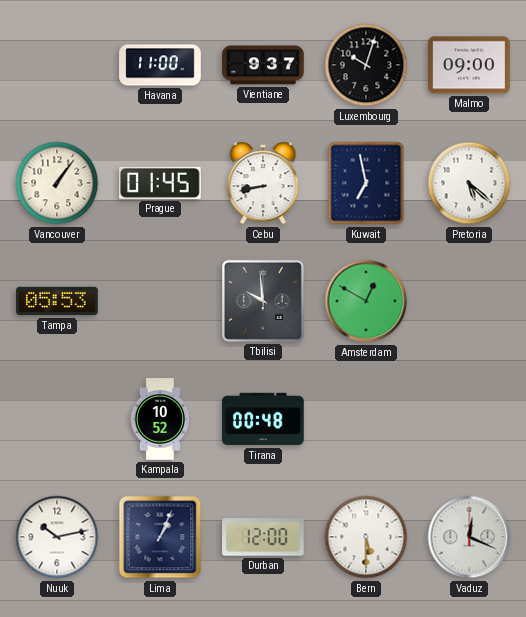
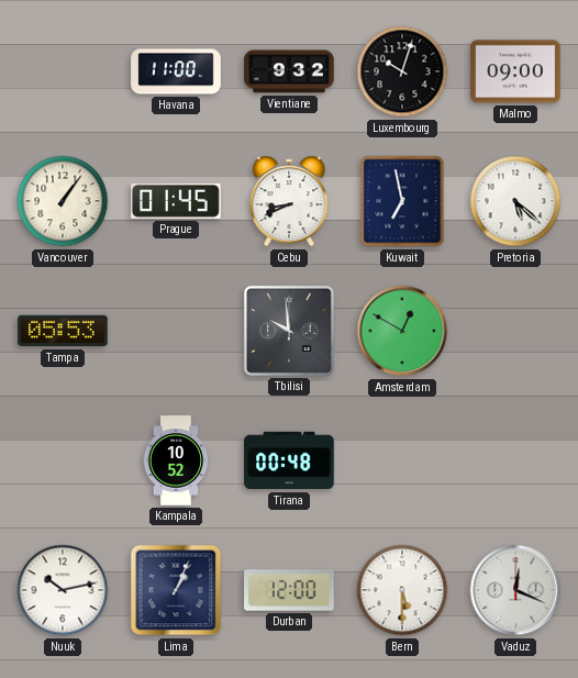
Vientiane: 9:37 -> 9:32
Cebu: 8:43 -> 8:41
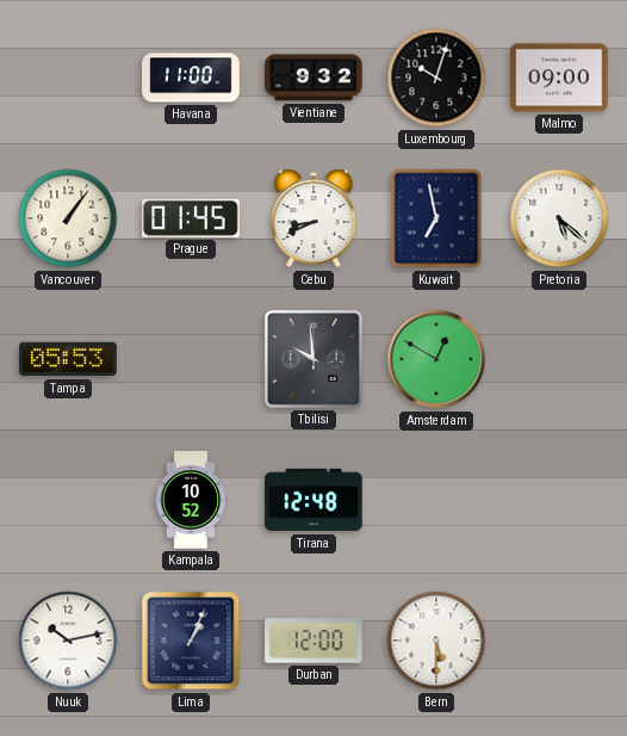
Tirana: 00:48 -> 12:48
Vaduz: 12:19 -> none
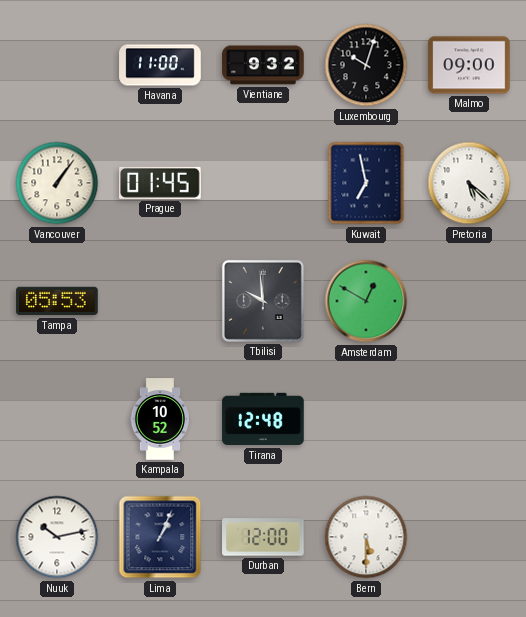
Cebu: 8:41 -> none
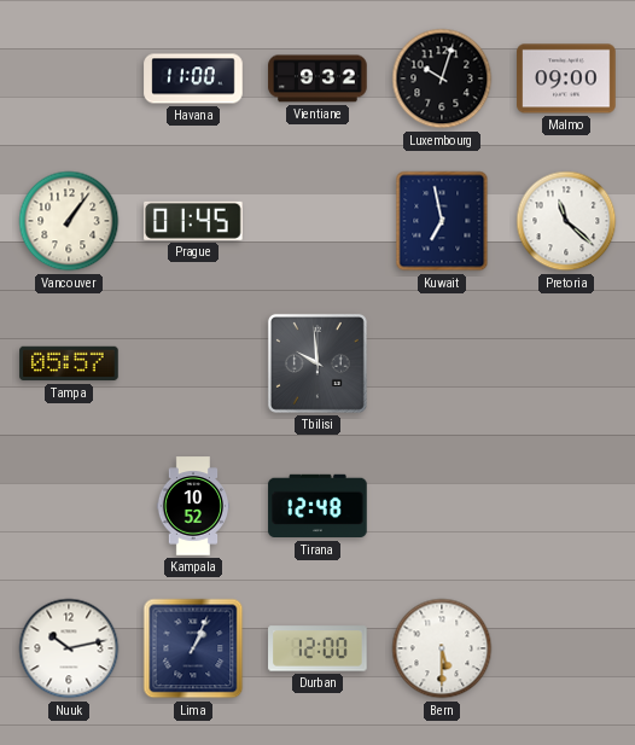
Pretoria: 5:22 -> 11:22
Tampa: 05:53 -> 05:57
Amsterdam: 12:50 -> none
